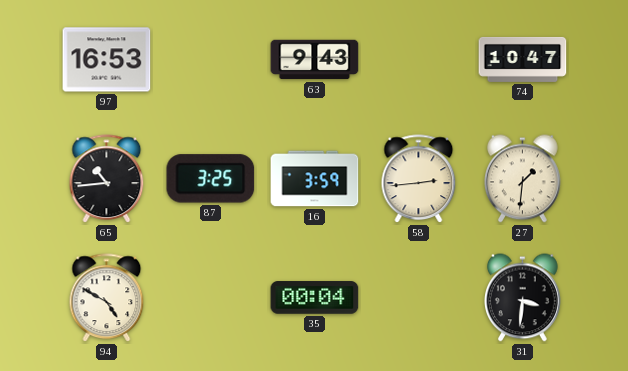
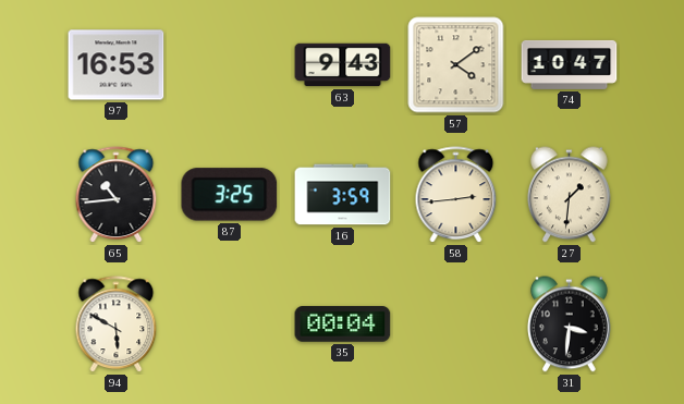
57: none -> 4:09
94: 4:50 -> 5:50
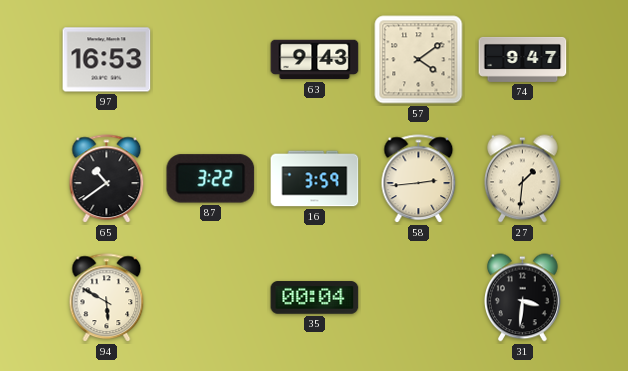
74: 10:47 -> 9:47
65: 10:44 -> 10:39
87: 3:25 -> 3:22
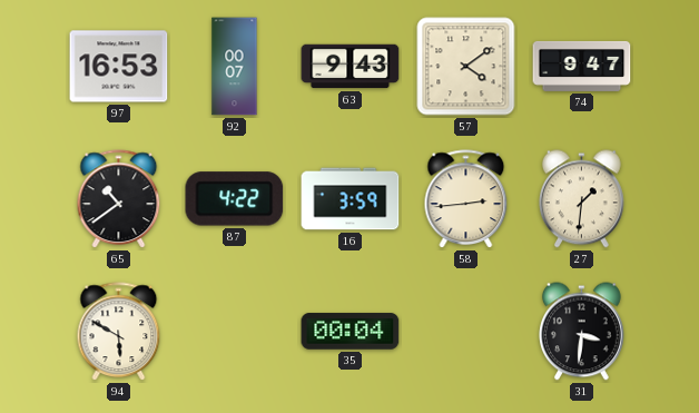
92: none -> 00:07
87: 3:22 -> 4:22
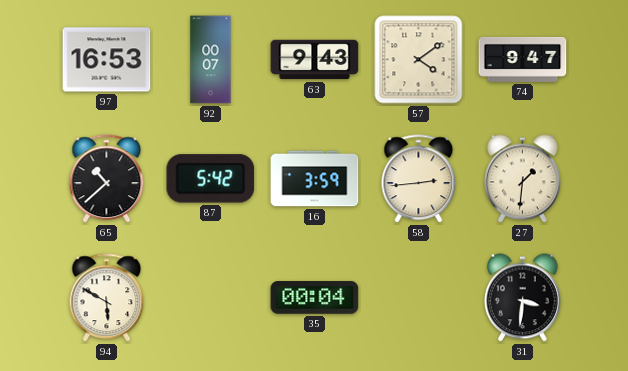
65: 10:39 -> 10:38
87: 4:22 -> 5:42
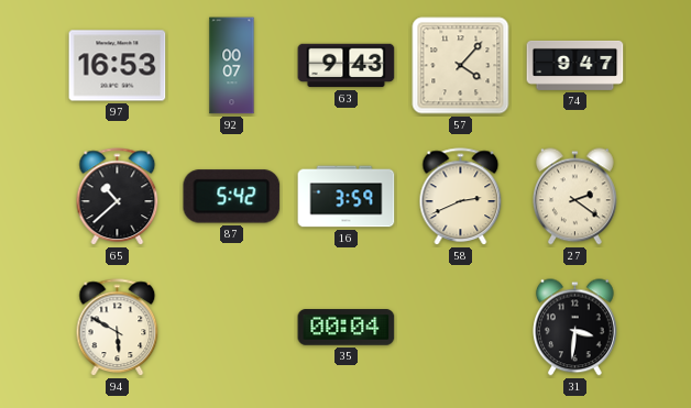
57: 4:09 -> 4:07
58: 2:44 -> 2:41
27: 1:31 -> 2:21
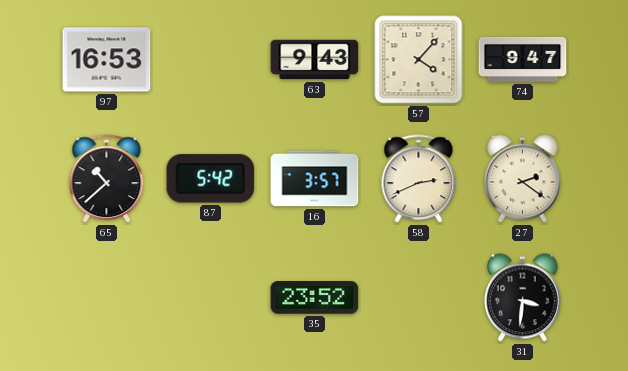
92: 00:07 -> none
16: 3:59 -> 3:57
94: 5:50 -> none
35: 00:04 -> 23:52
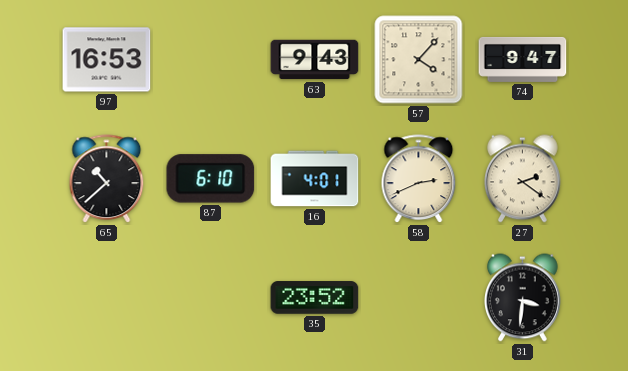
87: 5:42 -> 6:10
16: 3:57 -> 4:01
